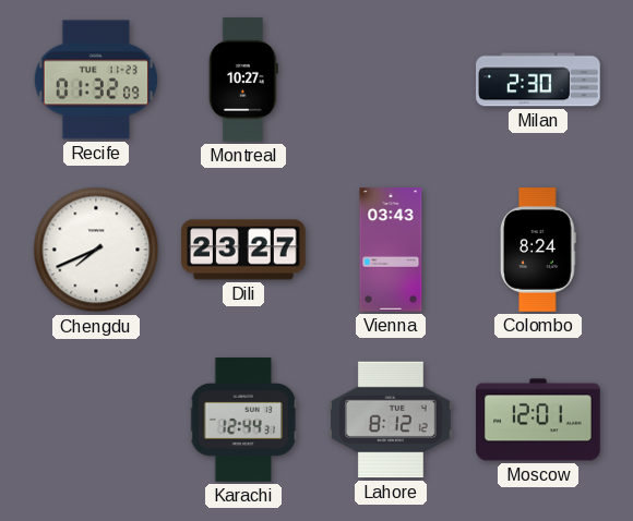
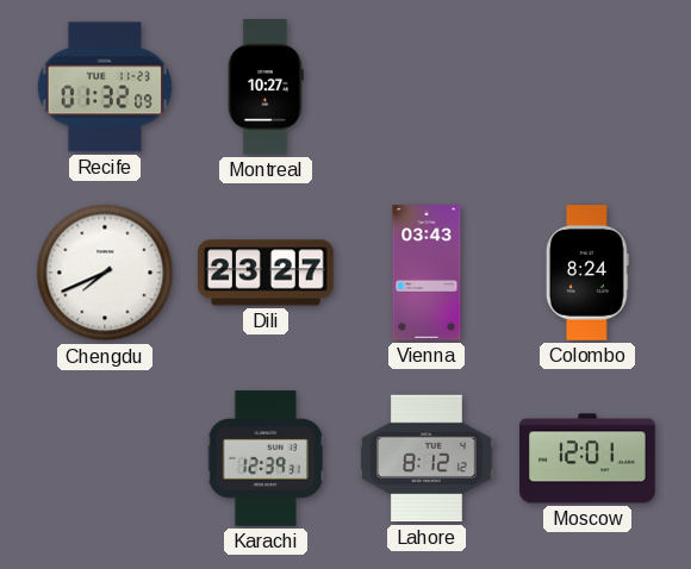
Milan: 2:30 -> none
Karachi: 12:44 -> 12:39
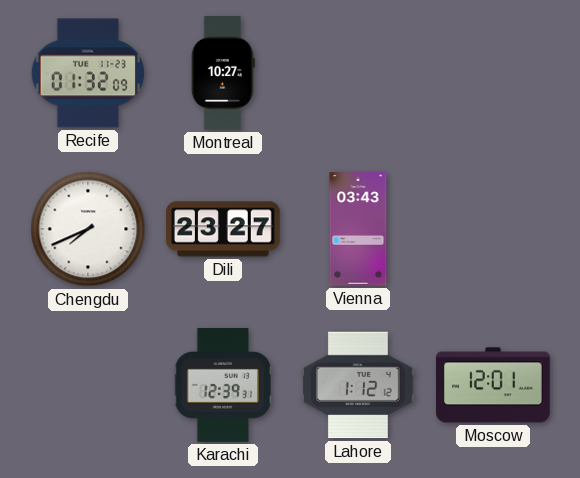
Colombo: 8:24 -> none
Lahore: 8:12 -> 1:12
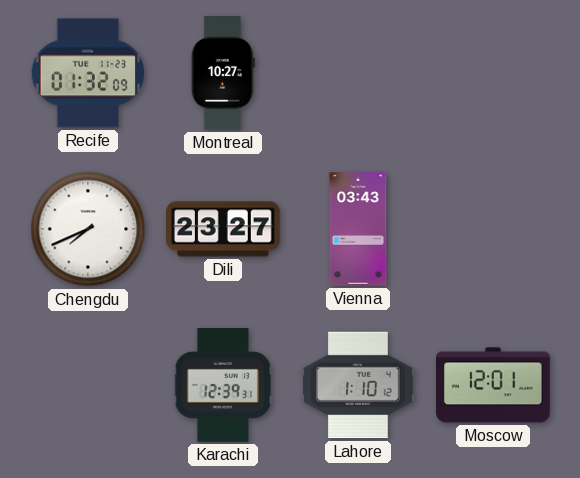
Lahore: 1:12 -> 1:10
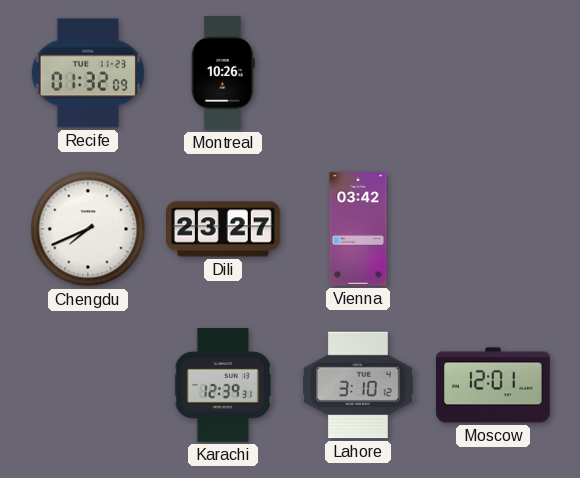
Montreal: 10:27 -> 10:26
Vienna: 03:43 -> 03:42
Lahore: 1:10 -> 3:10
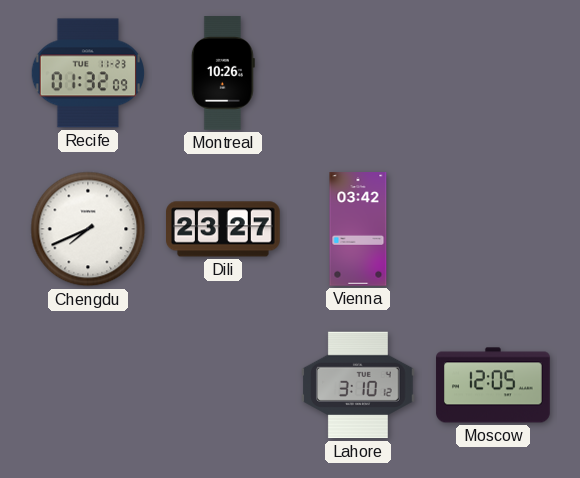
Karachi: 12:39 -> none
Moscow: 12:01 -> 12:05
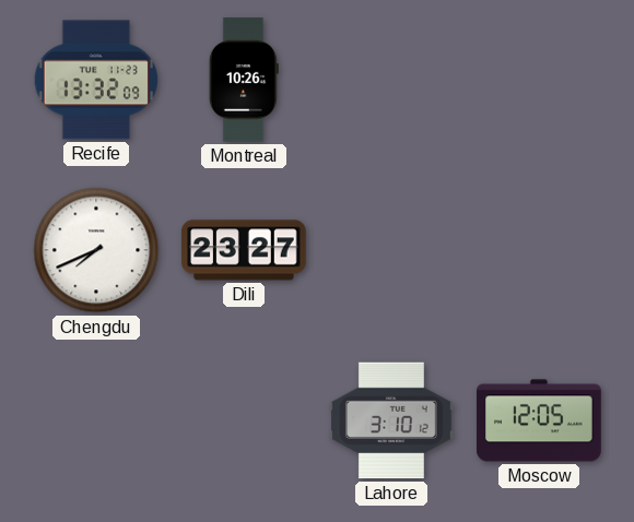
Recife: 01:32 -> 13:32
Vienna: 03:42 -> none
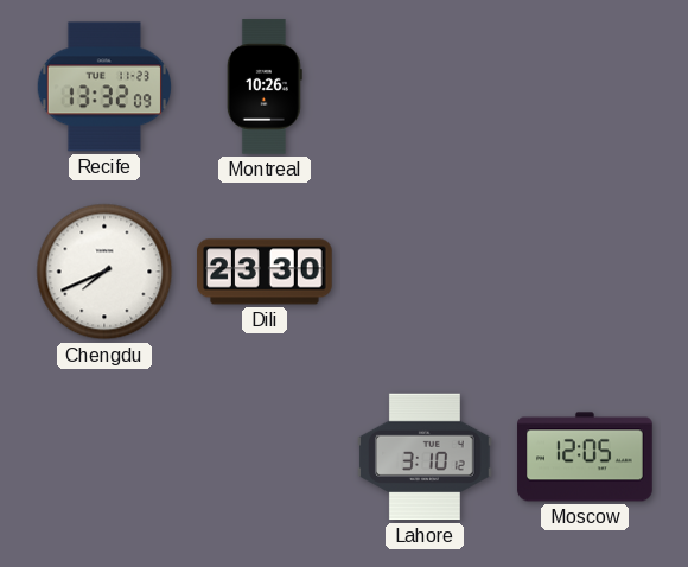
Dili: 23:27 -> 23:30
